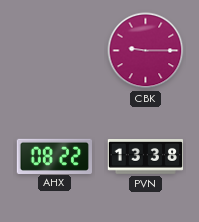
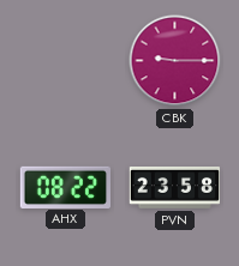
PVN: 13:38 -> 23:58
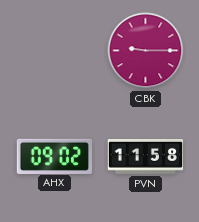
AHX: 08:22 -> 09:02
PVN: 23:58 -> 11:58
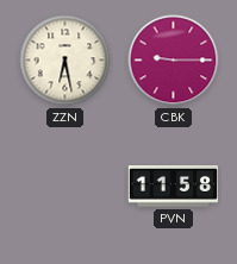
ZZN: none -> 6:28
AHX: 09:02 -> none
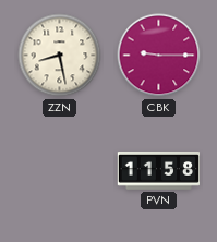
ZZN: 6:28 -> 8:28
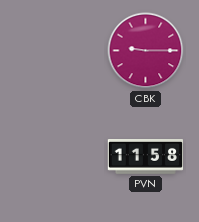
ZZN: 8:28 -> none
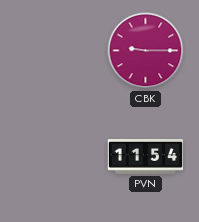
PVN: 11:58 -> 11:54
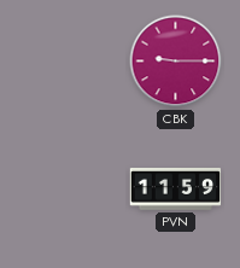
PVN: 11:54 -> 11:59
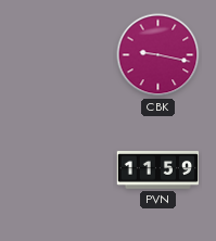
CBK: 9:15 -> 9:17
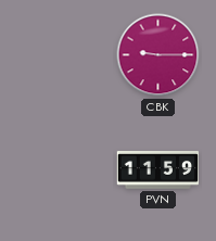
CBK: 9:17 -> 9:15
